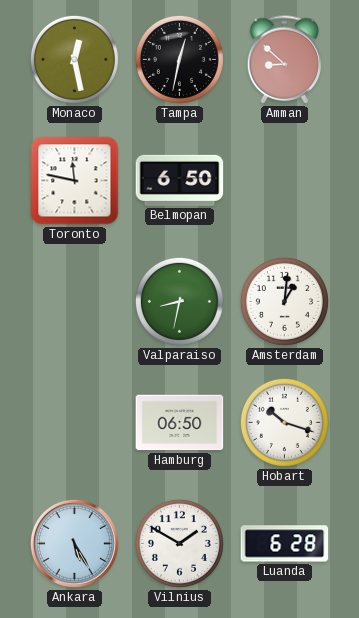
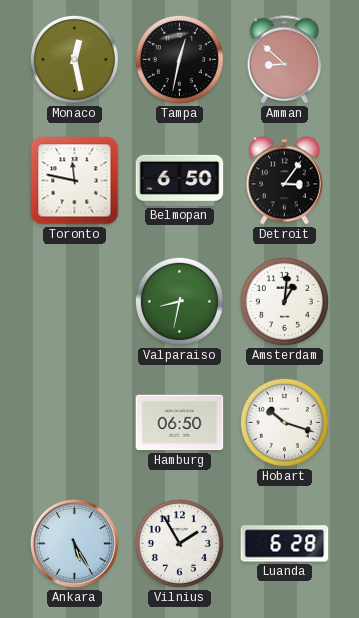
Detroit: none -> 3:06
Vilnius: 1:50 -> 1:55
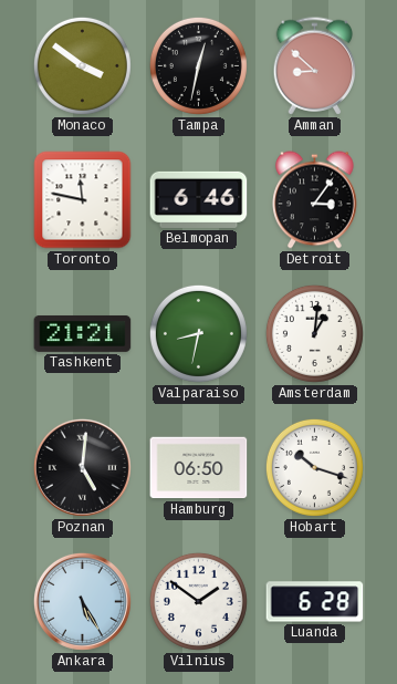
Monaco: 12:28 -> 3:51
Belmopan: 6:50 -> 6:46
Tashkent: none -> 21:21
Poznan: none -> 5:01
Vilnius: 1:55 -> 1:51
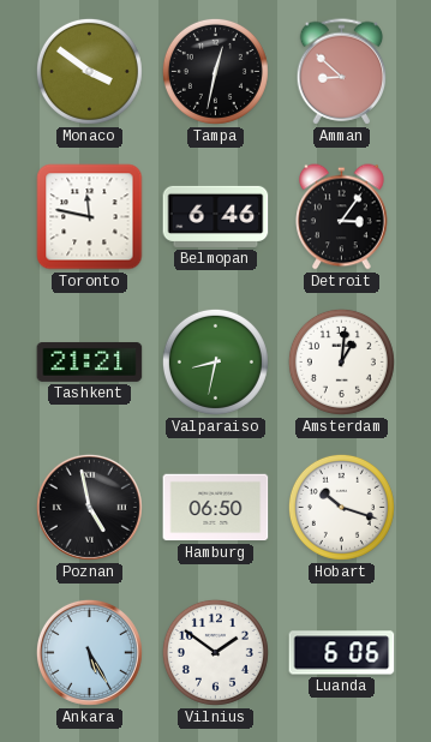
Poznan: 5:01 -> 4:58
Luanda: 6:28 -> 6:06
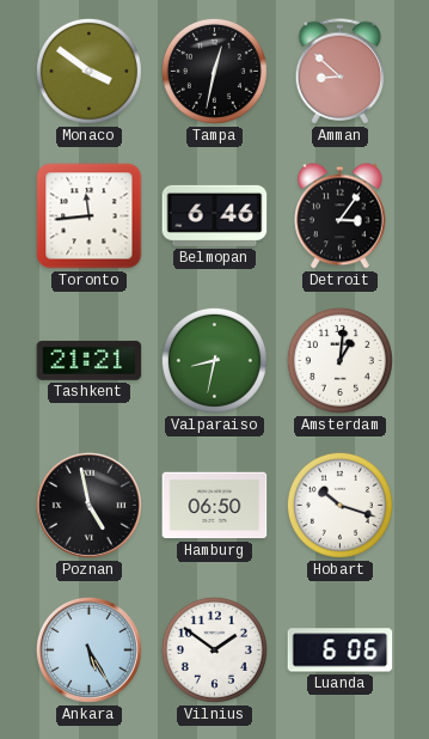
Toronto: 11:47 -> 11:44
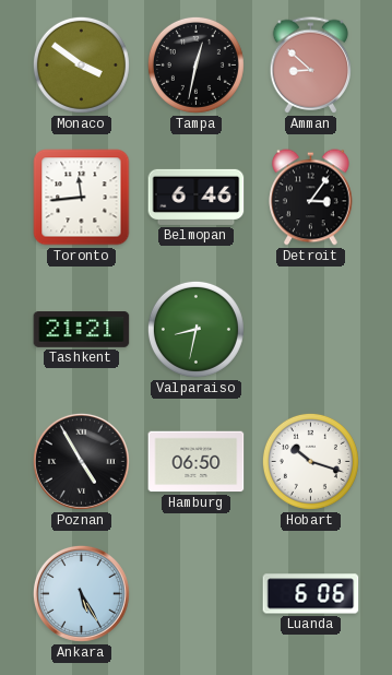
Amsterdam: 1:01 -> none
Poznan: 4:58 -> 4:55
Vilnius: 1:51 -> none
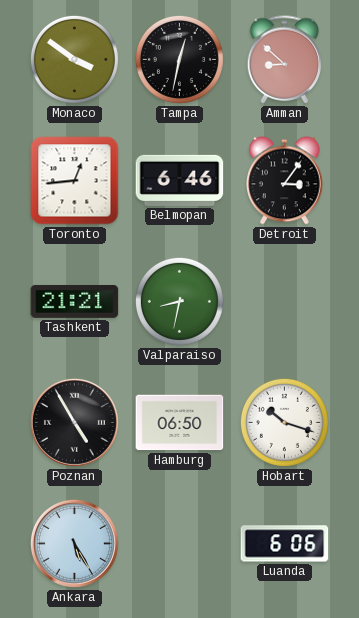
Toronto: 11:44 -> 12:44
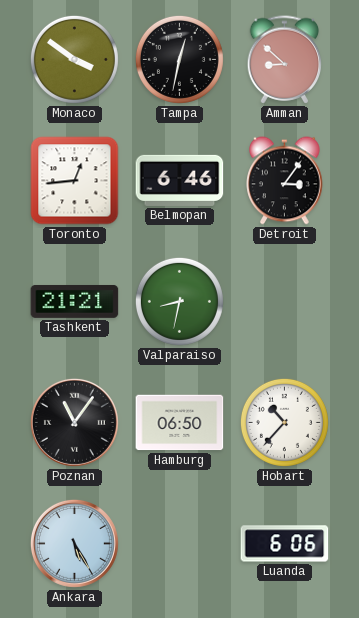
Poznan: 4:55 -> 11:06
Hobart: 10:18 -> 10:37
